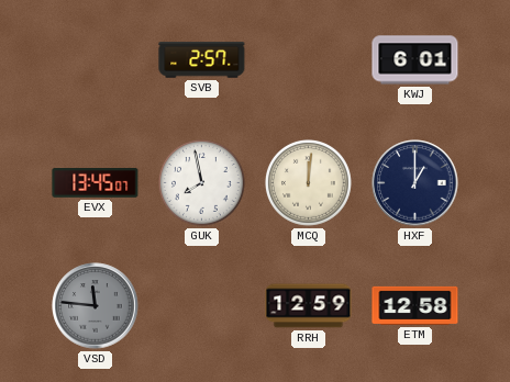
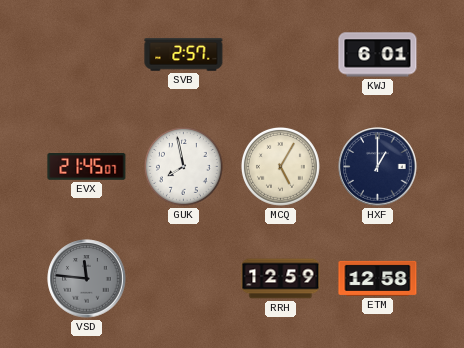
EVX: 13:45 -> 21:45
MCQ: 12:01 -> 5:05
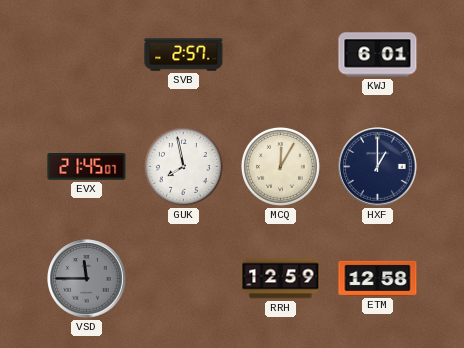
MCQ: 5:05 -> 12:05
VSD: 11:46 -> 11:45
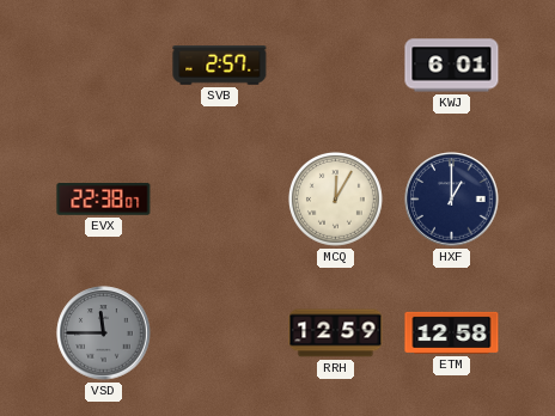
EVX: 21:45 -> 22:38
GUK: 7:58 -> none
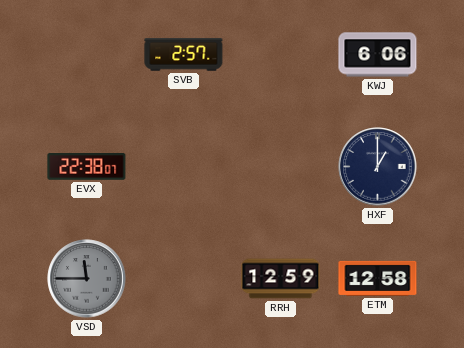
KWJ: 6:01 -> 6:06
MCQ: 12:05 -> none
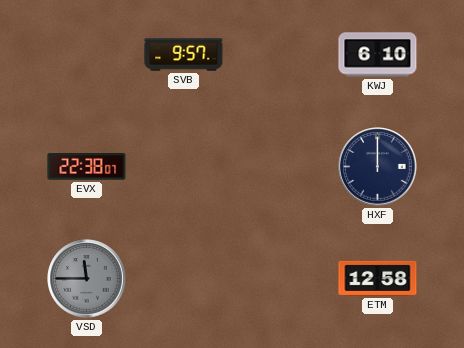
SVB: 2:57 -> 9:57
KWJ: 6:06 -> 6:10
HXF: 1:00 -> 12:00
RRH: 12:59 -> none
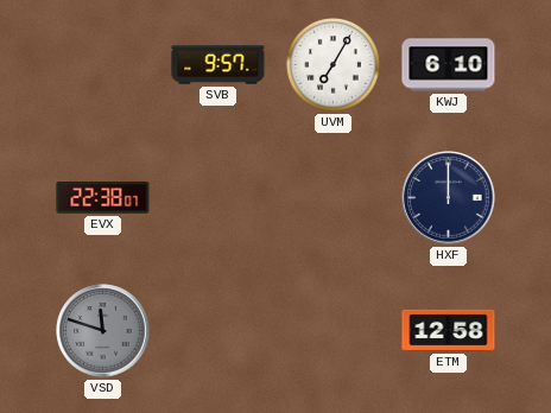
UVM: none -> 7:05
VSD: 11:45 -> 11:48
